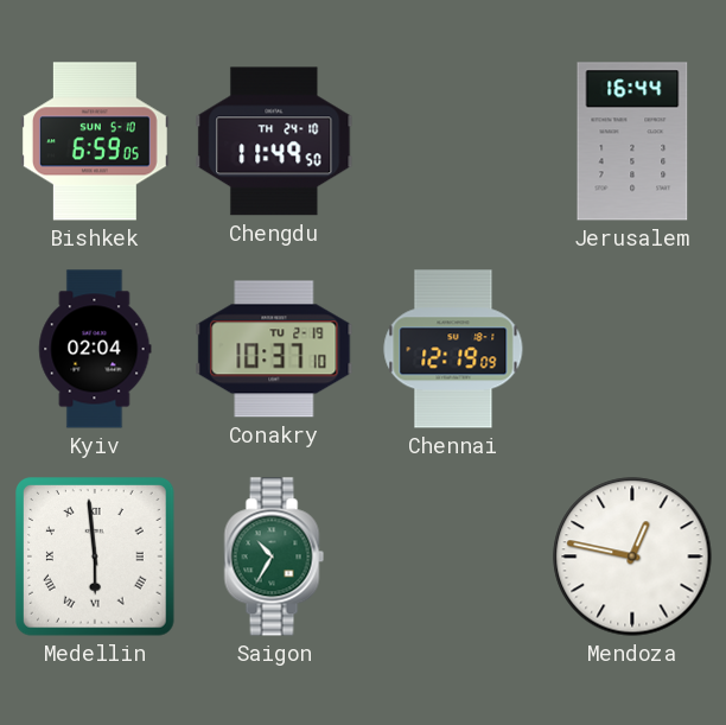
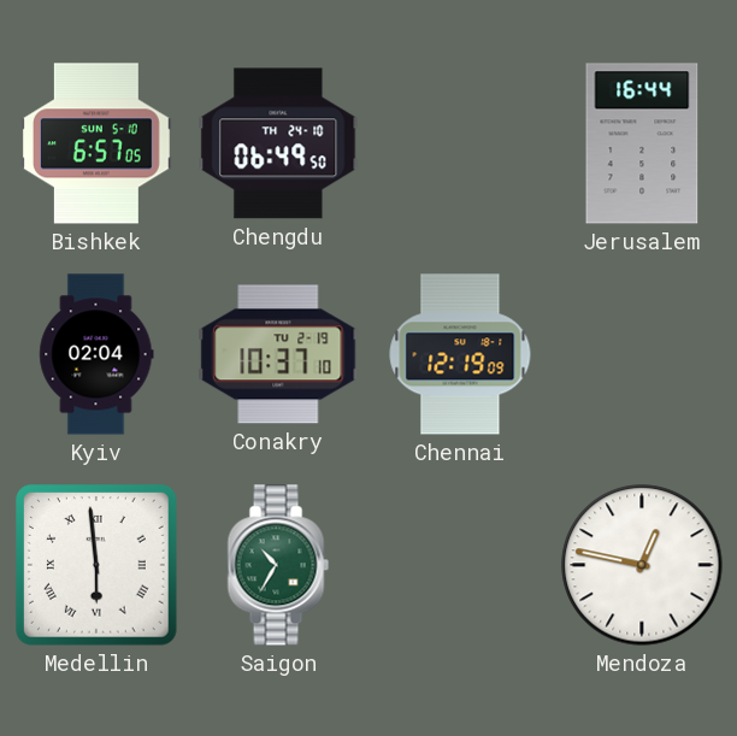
Bishkek: 6:59 -> 6:57
Chengdu: 11:49 -> 06:49
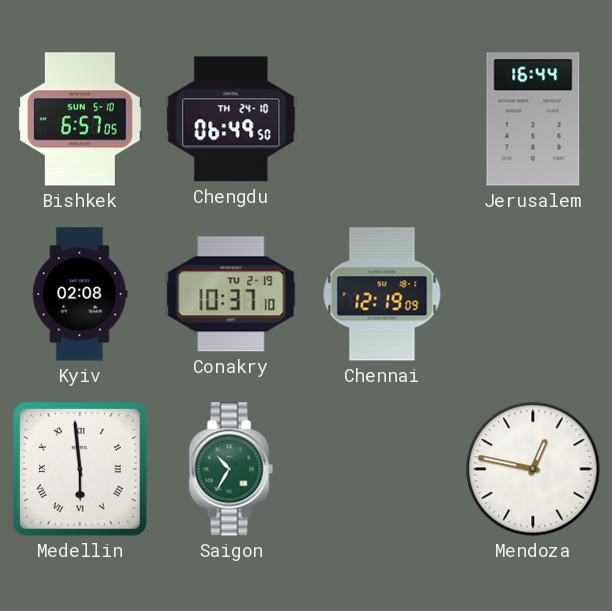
Kyiv: 02:04 -> 02:08
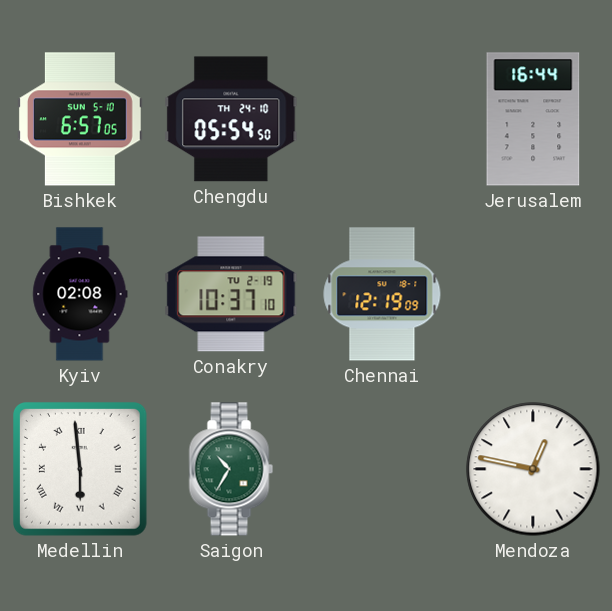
Chengdu: 06:49 -> 05:54
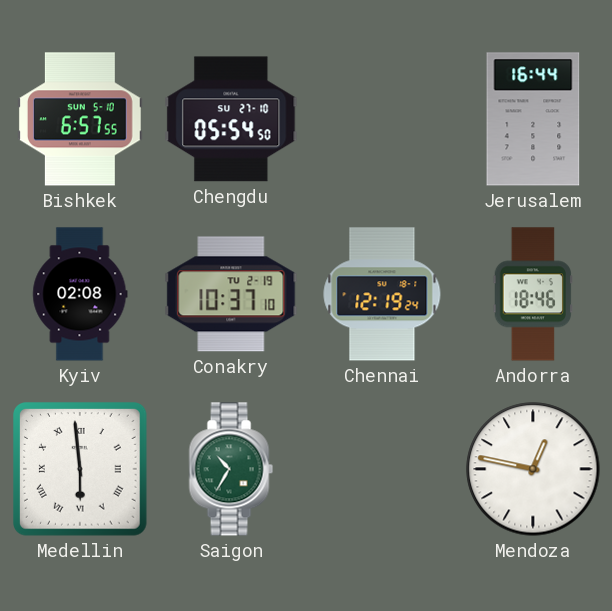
Bishkek: 6:57:05 -> 6:57:55
Chengdu date: TH 24-10 -> SU 27-10
Chennai: 12:19:09 -> 12:19:24
Andorra: none -> 18:46
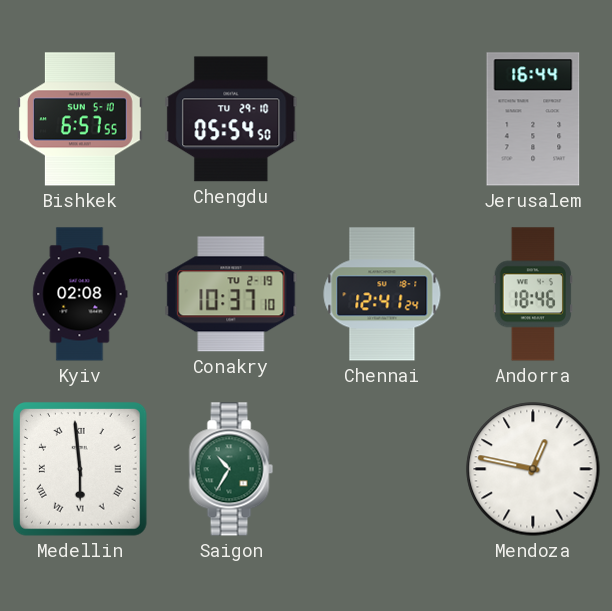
Chengdu date: SU 27-10 -> TU 29-10
Chennai: 12:19 -> 12:41
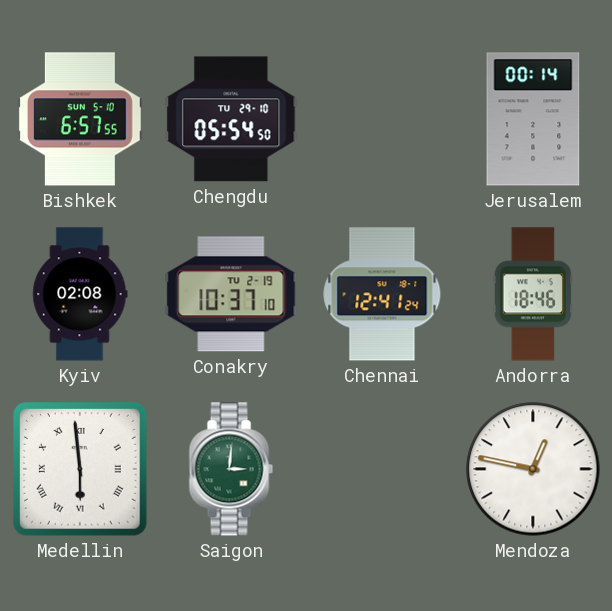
Jerusalem: 16:44 -> 00:14
Saigon: 10:35 -> 3:01
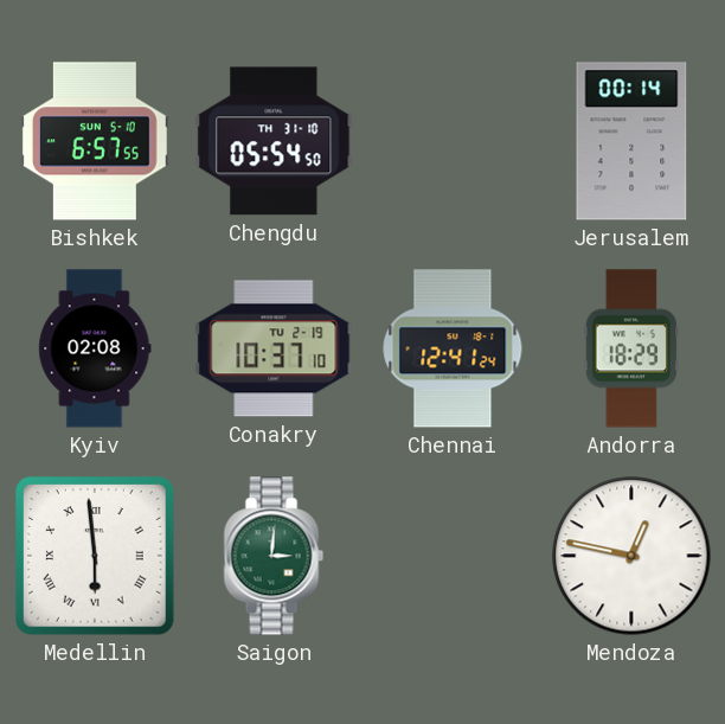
Chengdu date: TU 29-10 -> TH 31-10
Andorra: 18:46 -> 18:29
